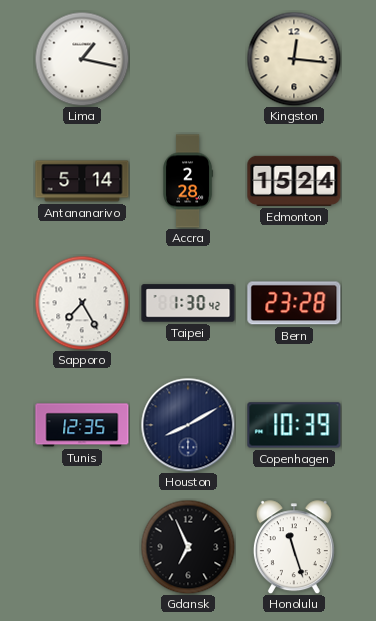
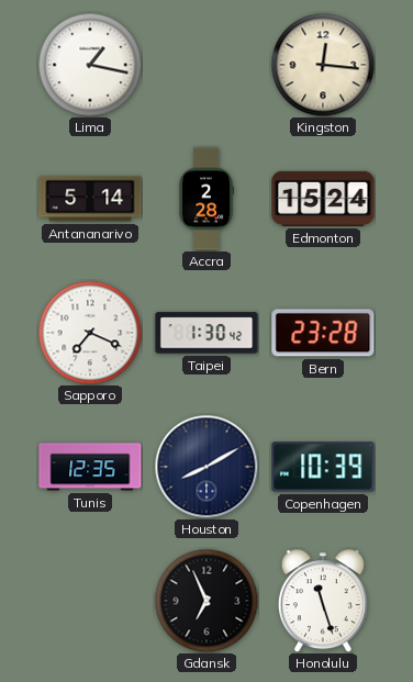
Sapporo: 7:25 -> 7:19
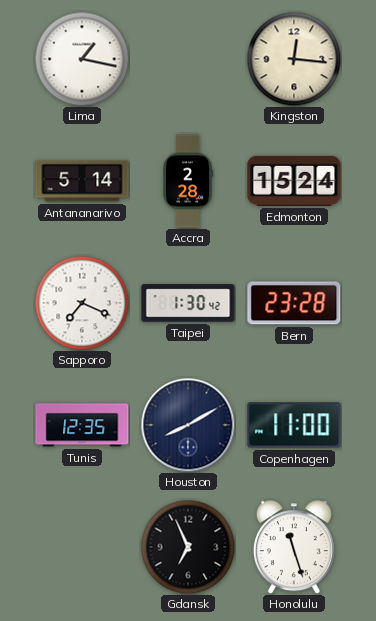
Copenhagen: 10:39 -> 11:00
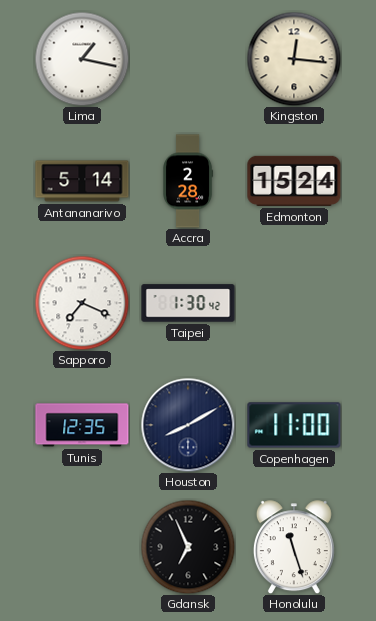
Bern: 23:28 -> none
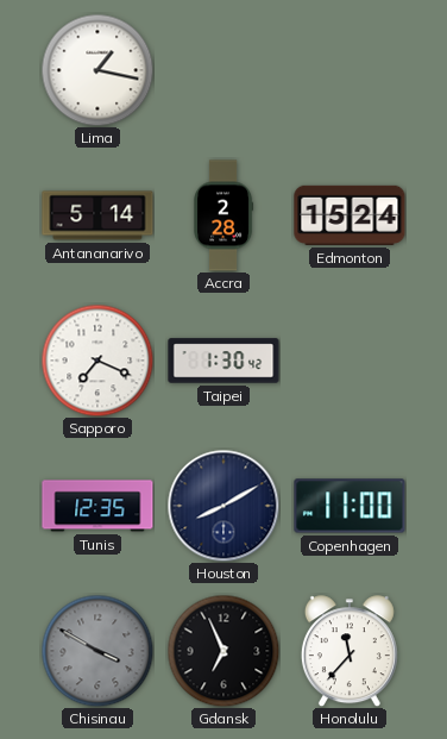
Kingston: 12:16 -> none
Chisinau: none -> 3:50
Honolulu: 11:27 -> 11:37
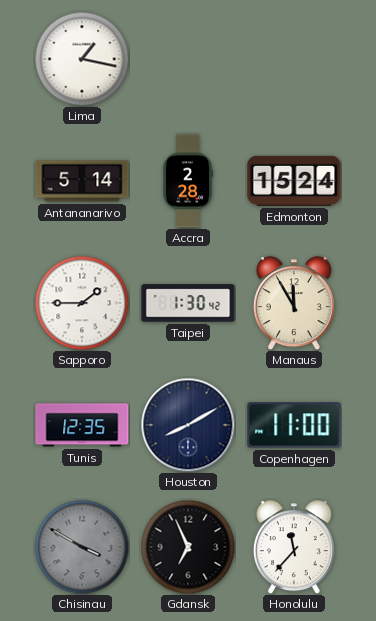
Sapporo: 7:19 -> 1:45
Manaus: none -> 11:55
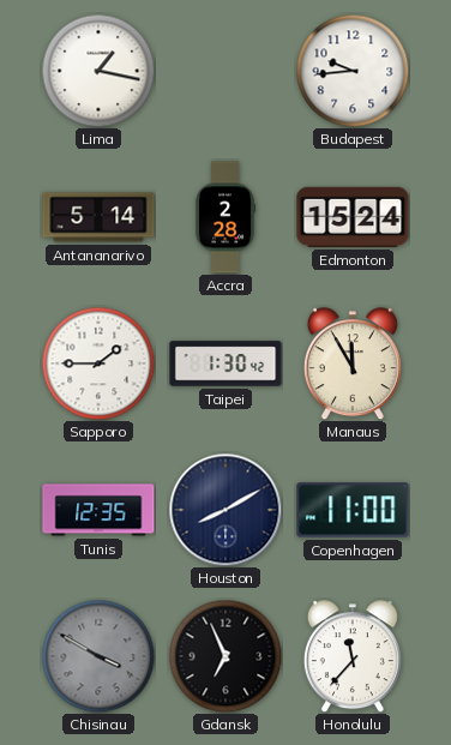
Budapest: none -> 9:44
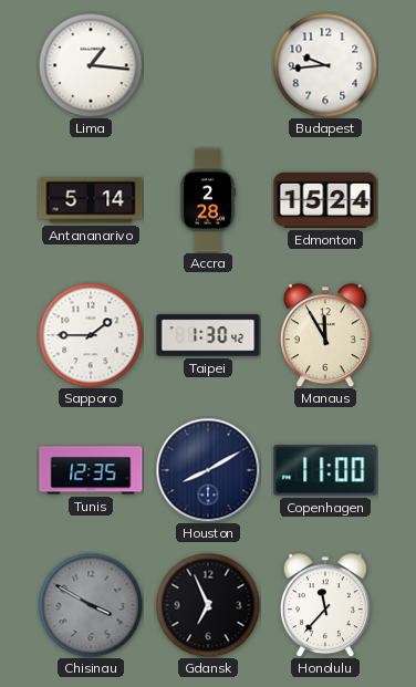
Lima: 1:17 -> 1:16
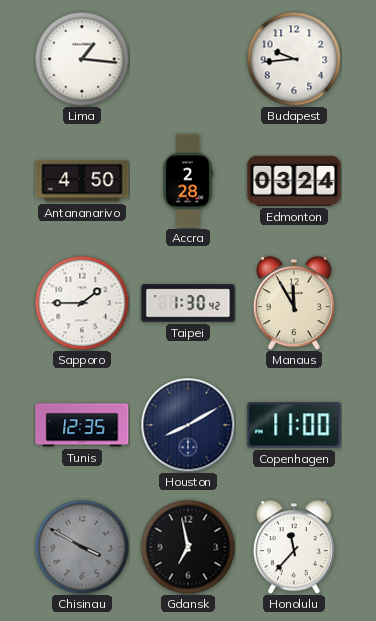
Antananarivo: 5:14 -> 4:50
Edmonton: 15:24 -> 03:24
Gdansk: 6:56 -> 6:58
